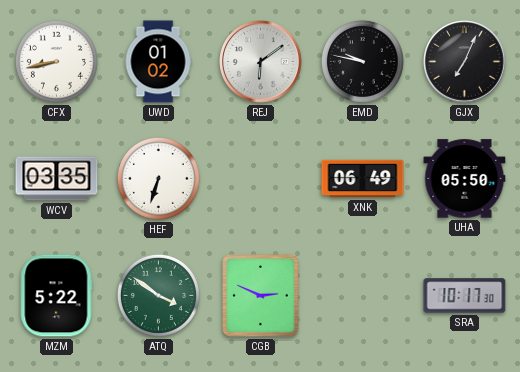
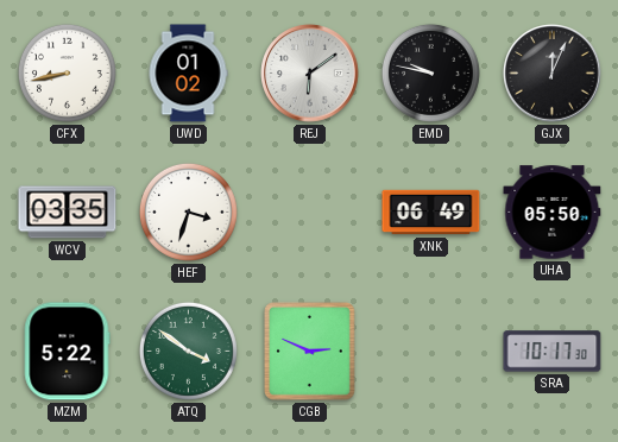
GJX: 7:04 -> 12:04
HEF: 6:33 -> 3:33
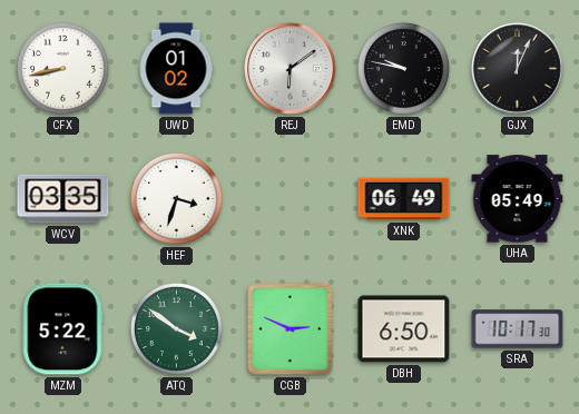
UHA: 05:50 -> 05:49
DBH: none -> 6:50
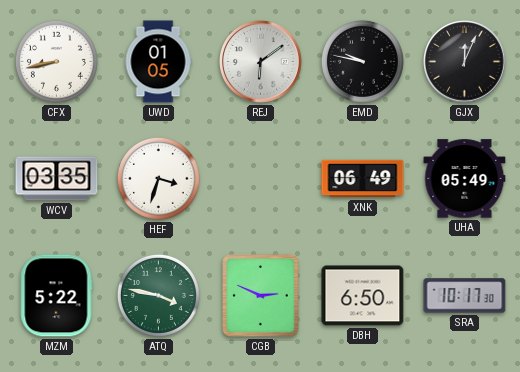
UWD: 01:02 -> 01:05
ATQ: 3:51 -> 3:47
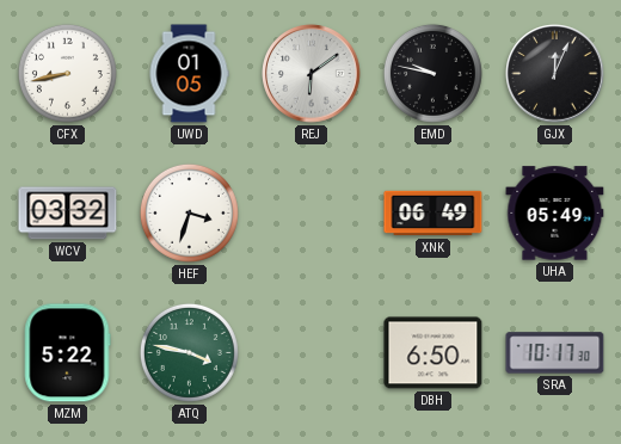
WCV: 03:35 -> 03:32
CGB: 2:49 -> none
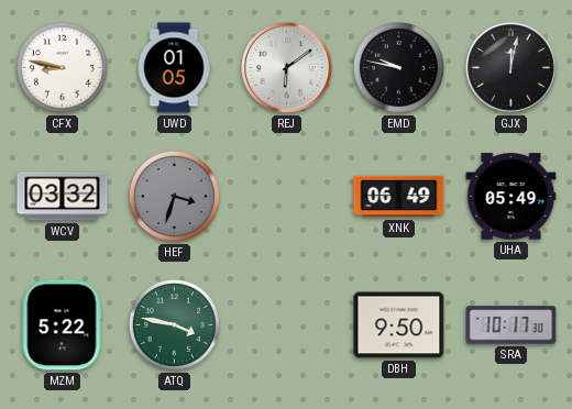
CFX: 8:43 -> 8:47
GJX: 12:04 -> 12:02
HEF dial: white -> grey
DBH: 6:50 -> 9:50
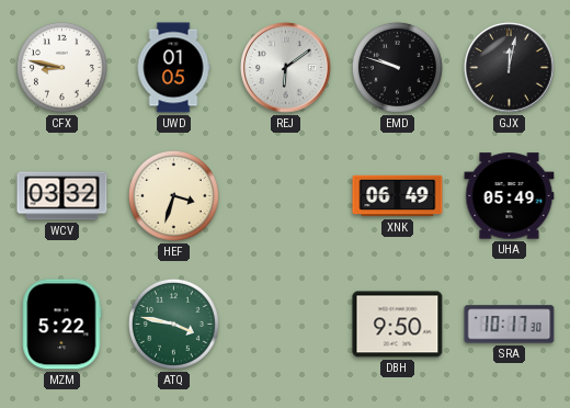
EMD: 9:47 -> 9:48
HEF dial: grey -> cream
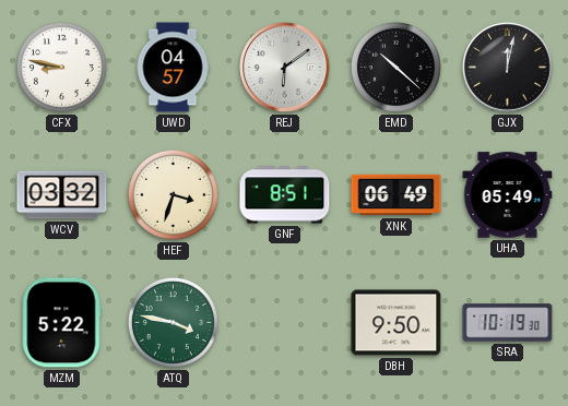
UWD: 01:05 -> 04:57
EMD: 9:48 -> 10:22
GNF: none -> 8:51
SRA: 10:17 -> 10:19
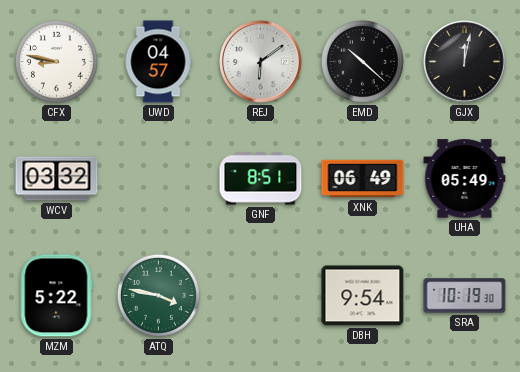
HEF: 3:33 -> none
DBH: 9:50 -> 9:54
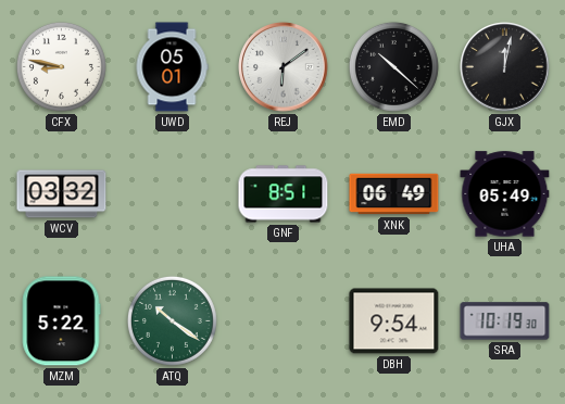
UWD: 04:57 -> 05:01
ATQ: 3:47 -> 10:21
